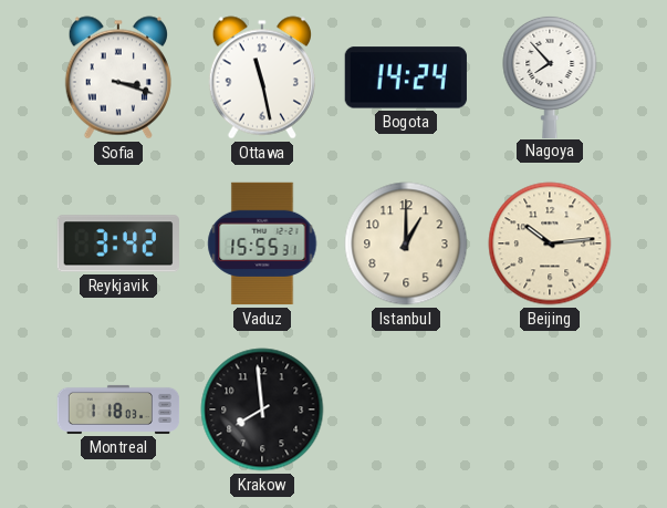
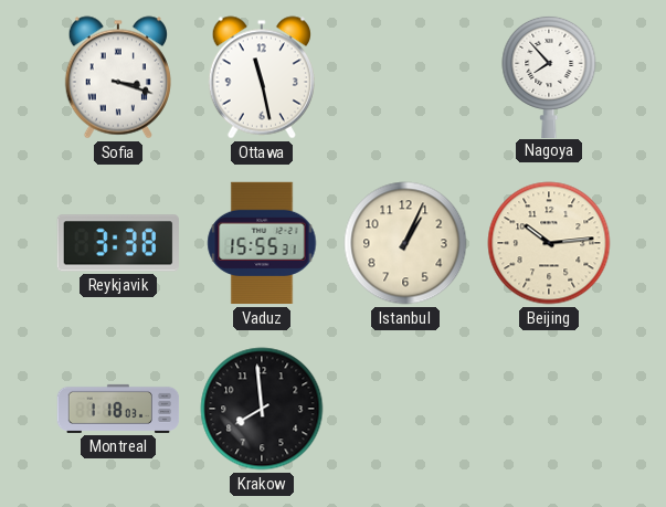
Bogota: 14:24 -> none
Reykjavik: 3:42 -> 3:38
Istanbul: 1:00 -> 1:04
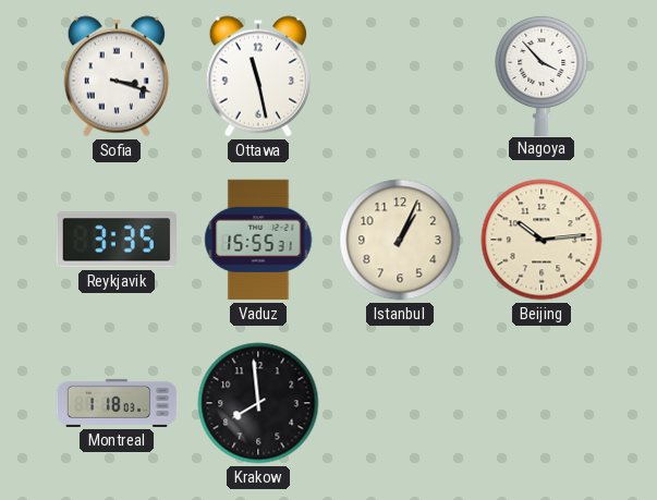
Nagoya: 7:53 -> 3:53
Reykjavik: 3:38 -> 3:35
